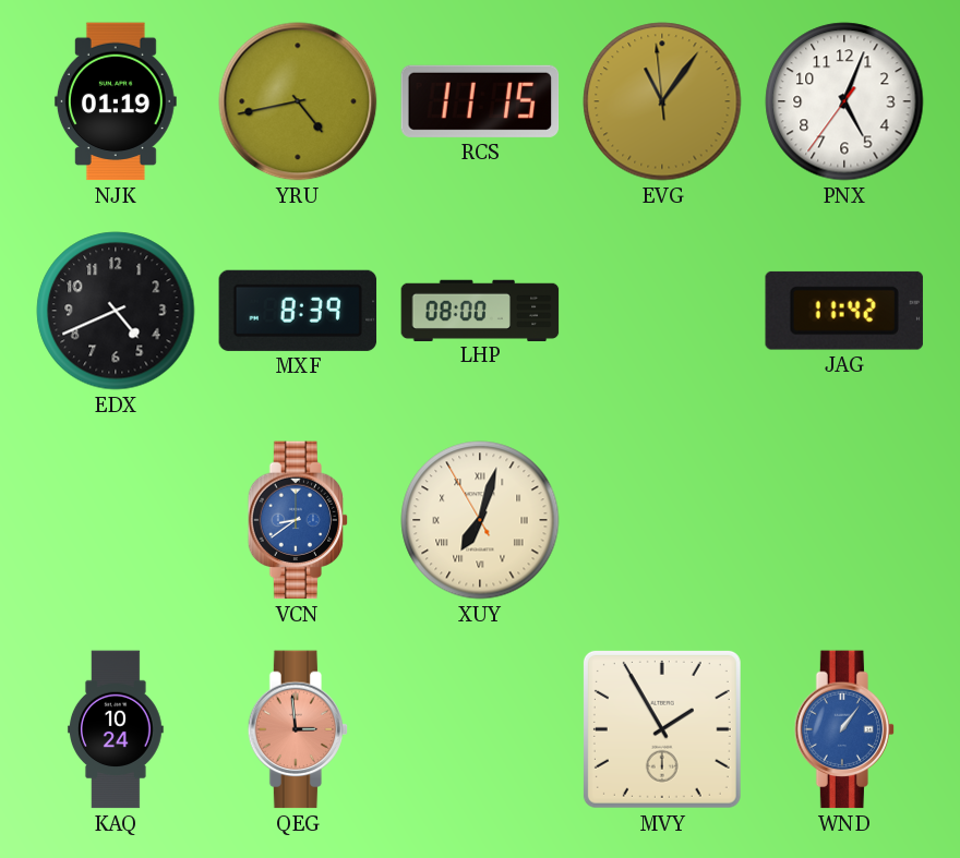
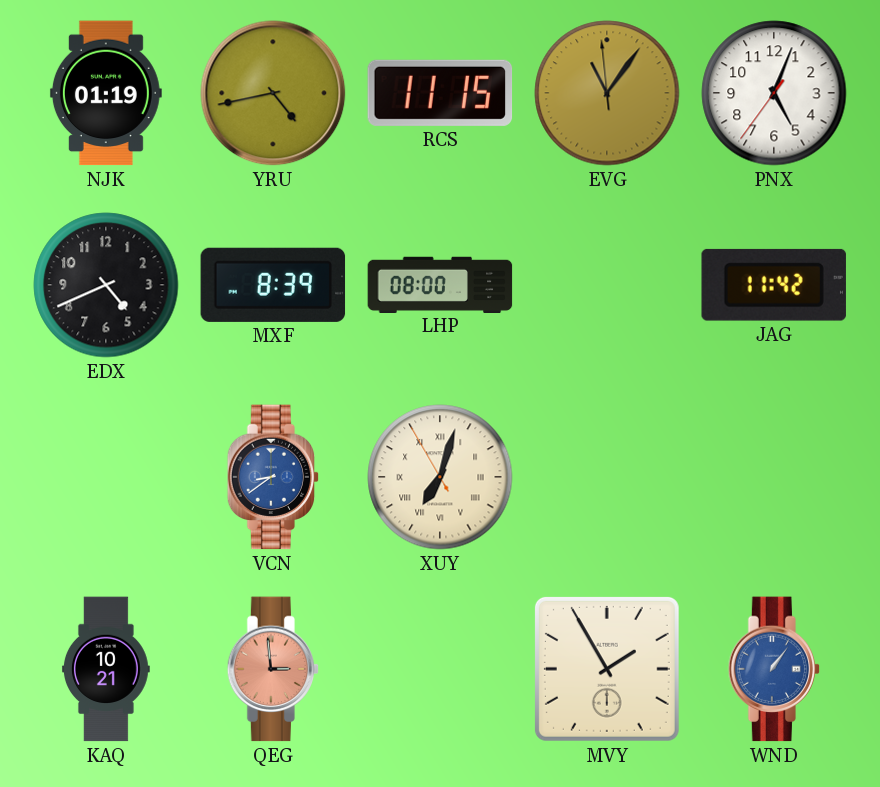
KAQ: 10:24 -> 10:21
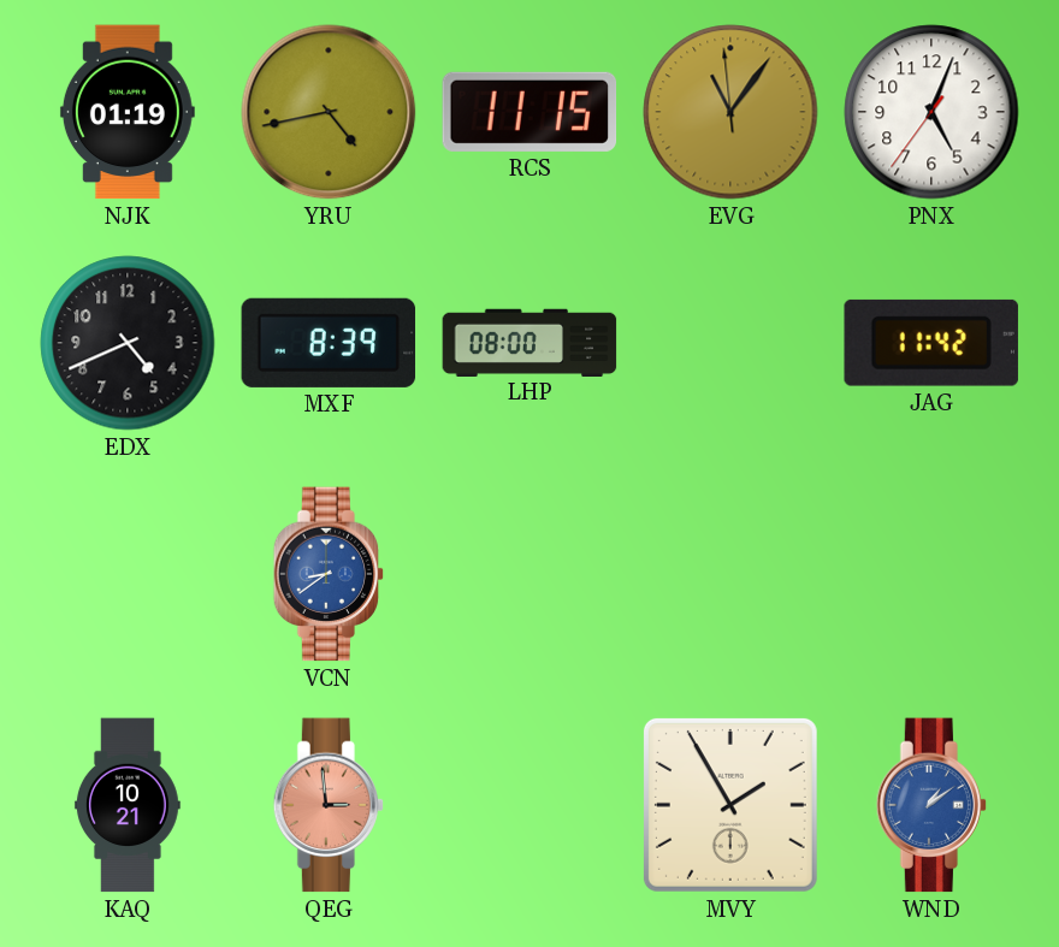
XUY: 7:02 -> none
WND: 1:06 -> 1:09
